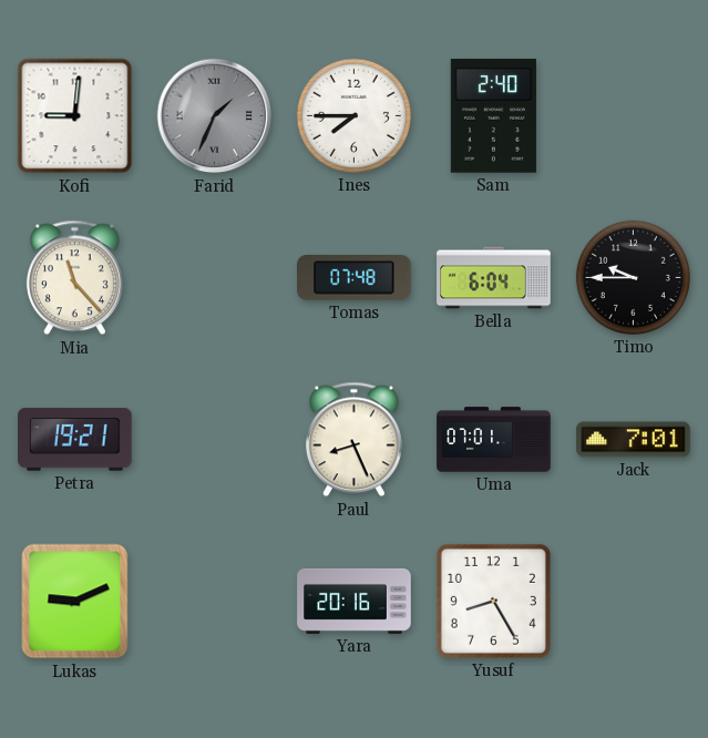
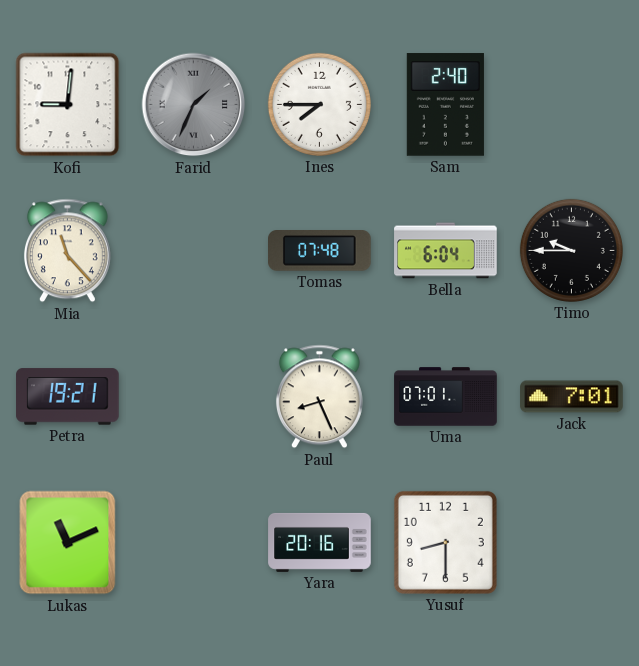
Lukas: 9:11 -> 11:11
Yusuf: 8:25 -> 8:30
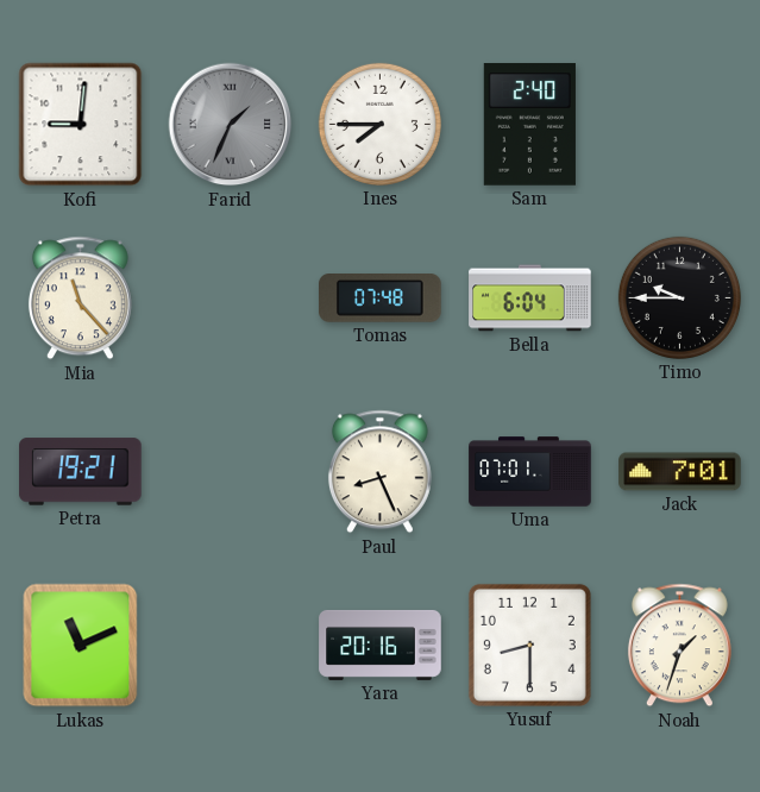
Noah: none -> 1:33
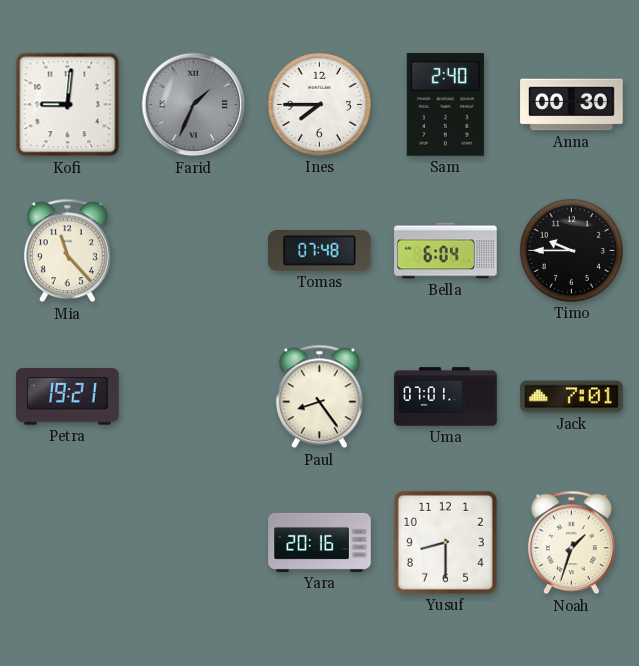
Anna: none -> 00:30
Paul: 8:26 -> 8:24
Lukas: 11:11 -> none
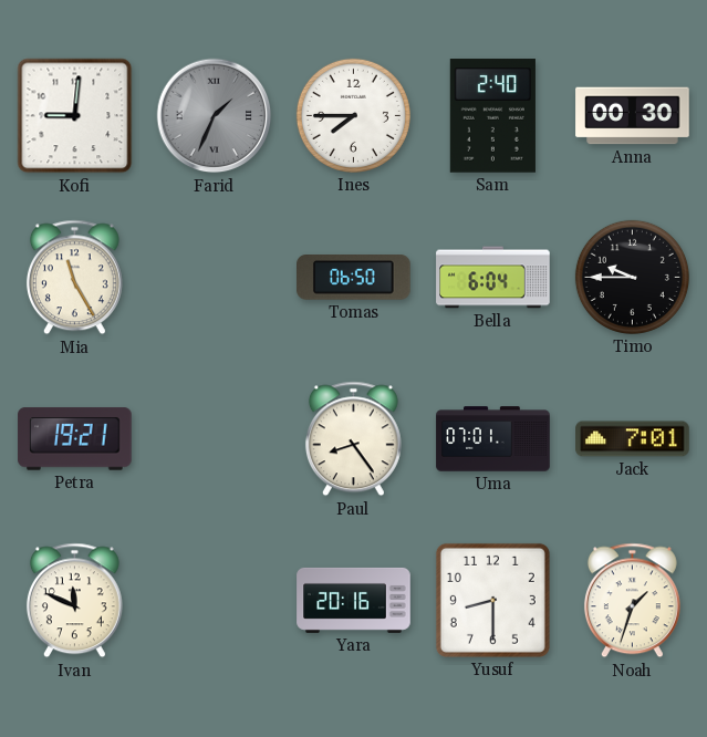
Mia: 11:23 -> 11:25
Tomas: 07:48 -> 06:50
Ivan: none -> 11:49
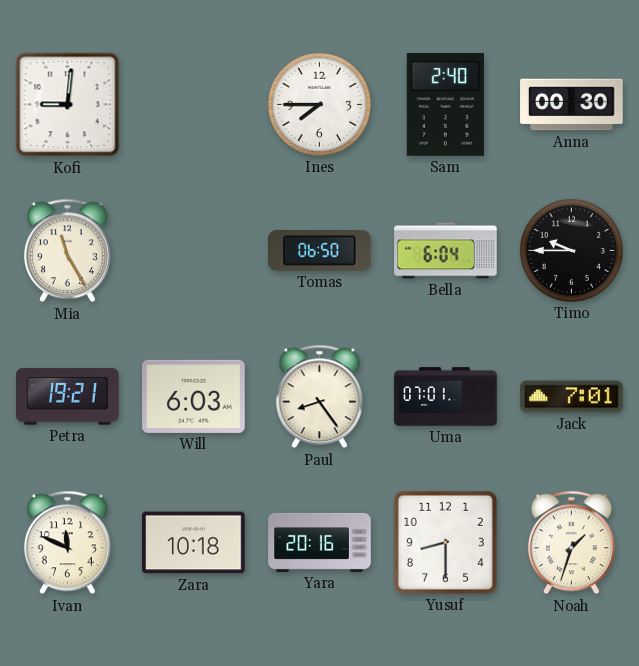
Farid: 1:34 -> none
Will: none -> 6:03
Zara: none -> 10:18
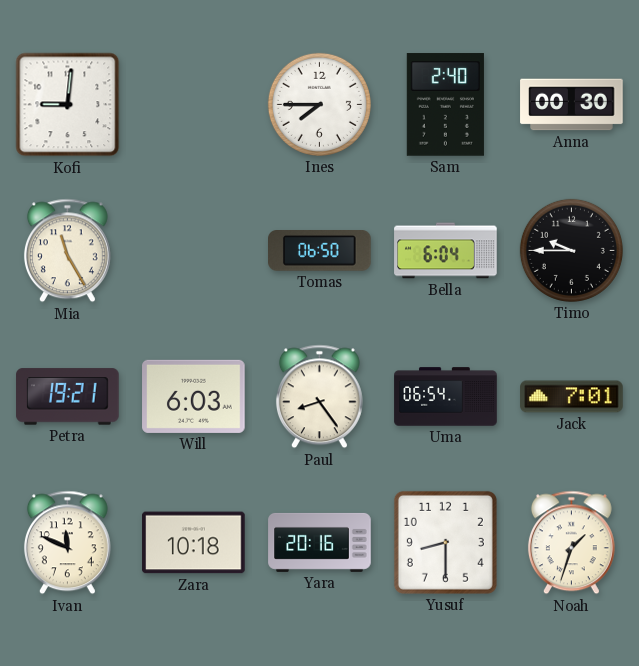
Uma: 07:01 -> 06:54
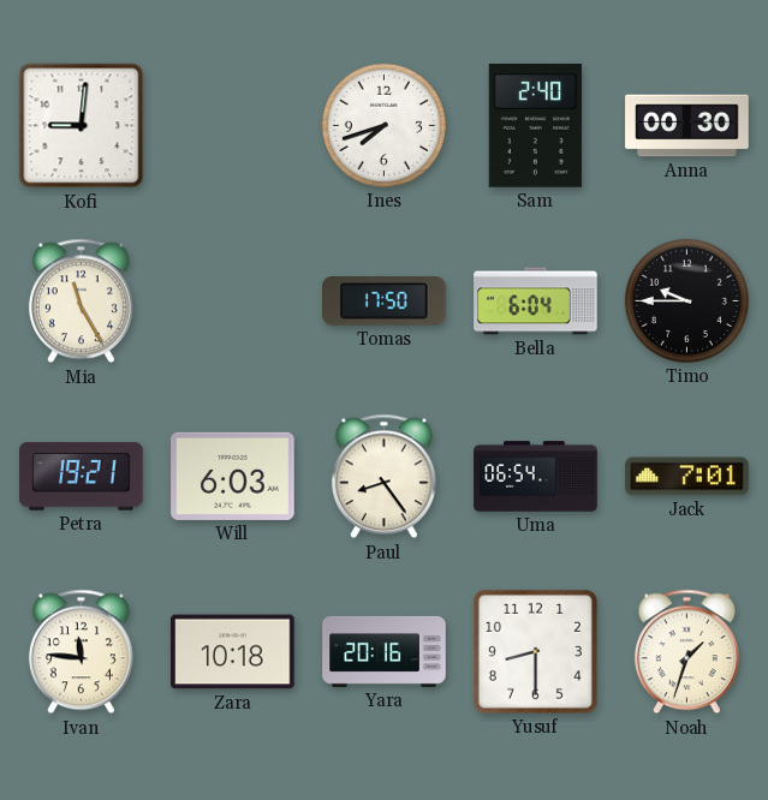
Ines: 7:45 -> 7:42
Tomas: 06:50 -> 17:50
Ivan: 11:49 -> 11:46
